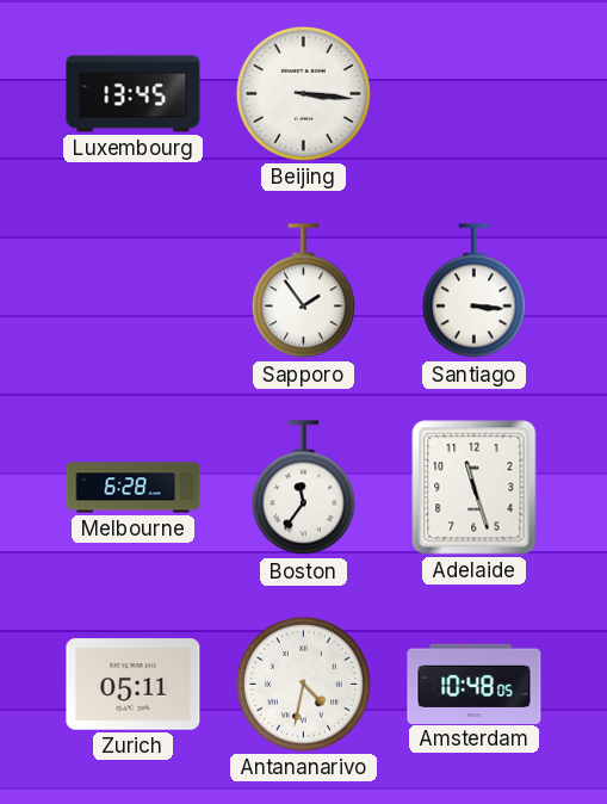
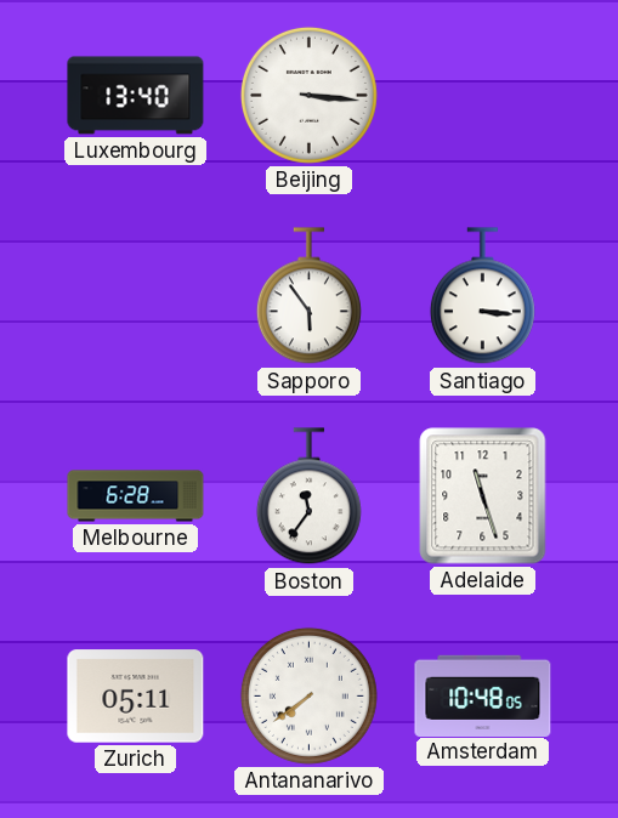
Luxembourg: 13:45 -> 13:40
Sapporo: 1:54 -> 5:54
Antananarivo: 4:32 -> 7:39
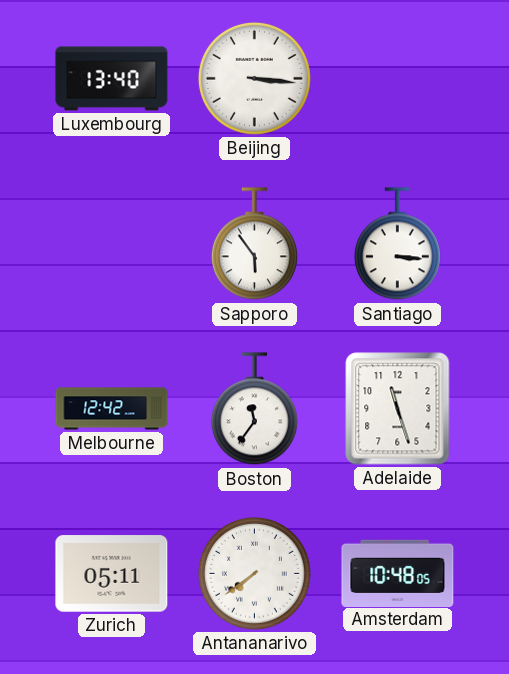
Melbourne: 6:28 -> 12:42
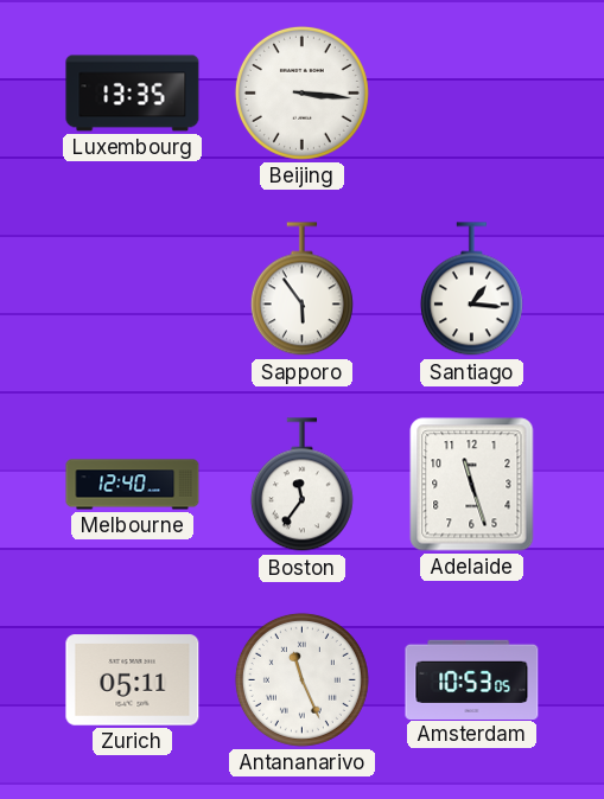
Luxembourg: 13:40 -> 13:35
Santiago: 3:16 -> 1:16
Melbourne: 12:42 -> 12:40
Antananarivo: 7:39 -> 11:26
Amsterdam: 10:48 -> 10:53
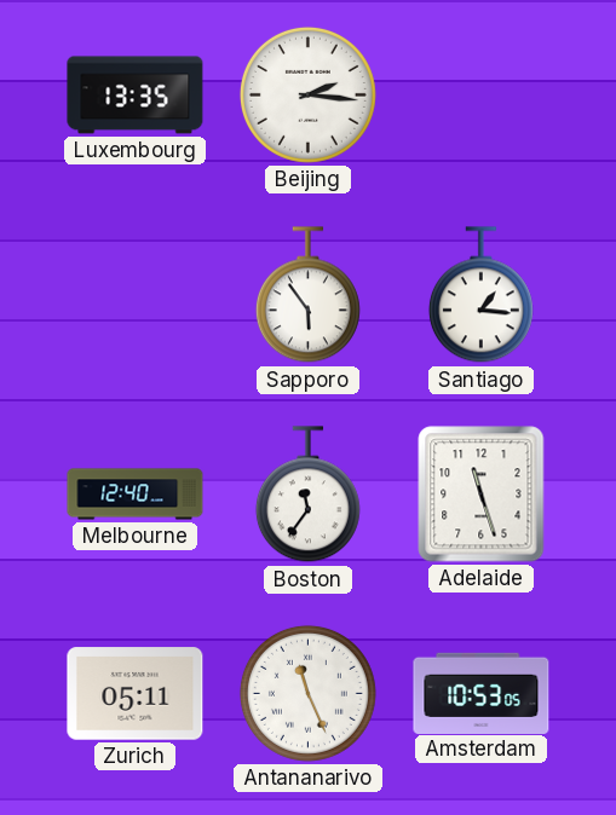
Beijing: 3:16 -> 2:16
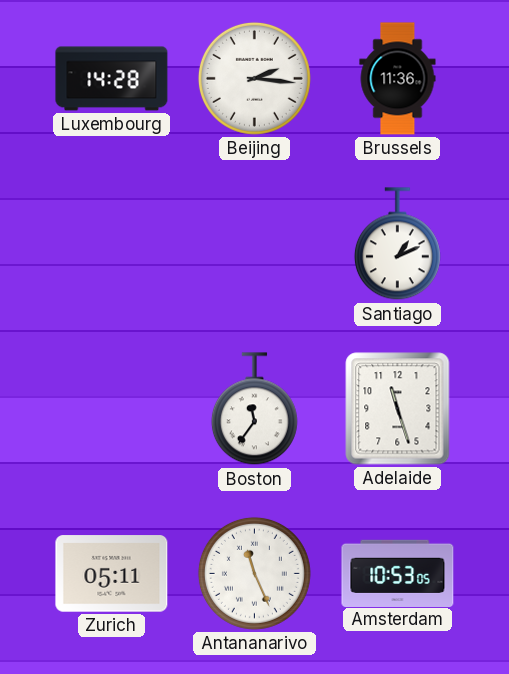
Luxembourg: 13:35 -> 14:28
Brussels: none -> 11:36
Sapporo: 5:54 -> none
Santiago: 1:16 -> 1:11
Melbourne: 12:40 -> none
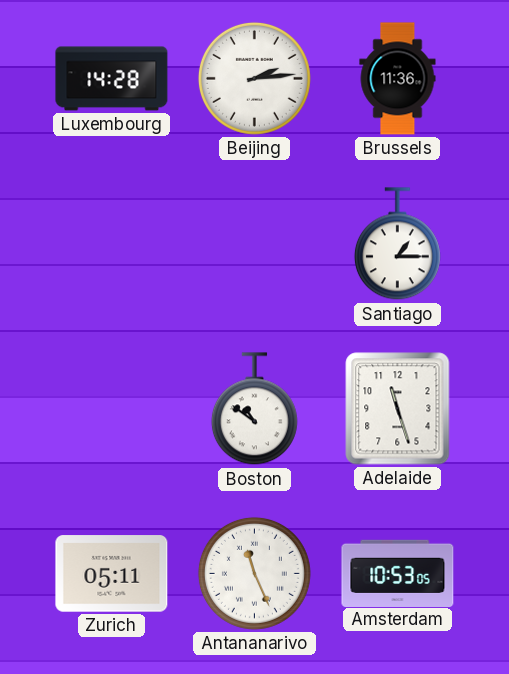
Beijing: 2:16 -> 2:14
Santiago: 1:11 -> 1:15
Boston: 11:36 -> 10:51
